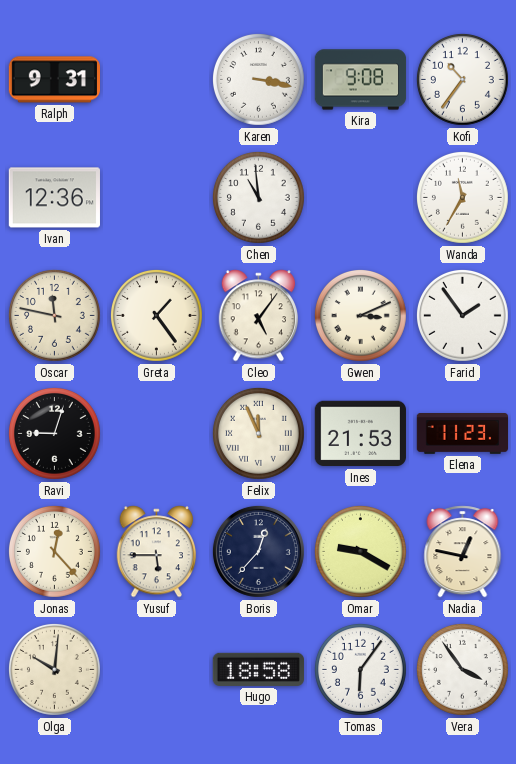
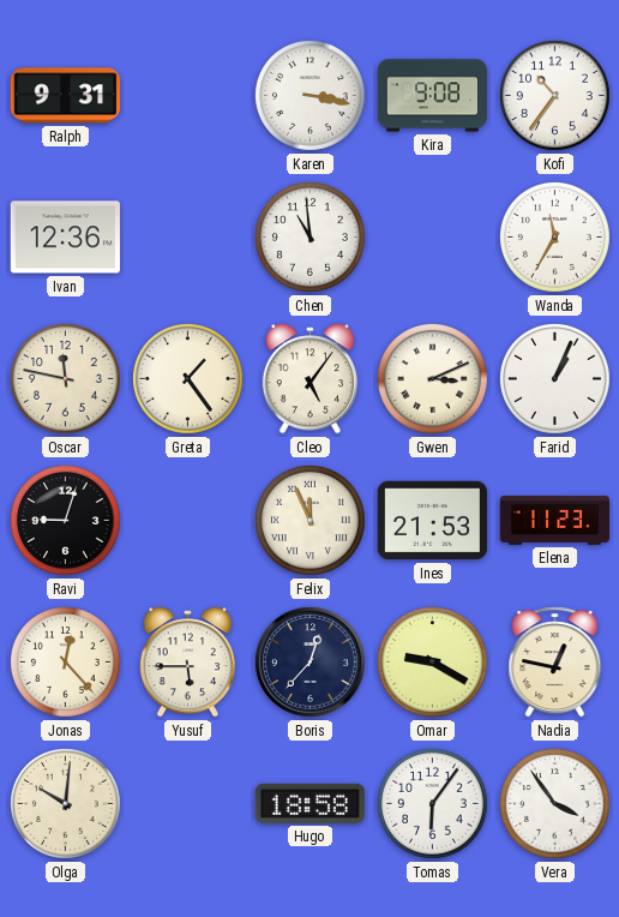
Farid: 1:54 -> 1:04
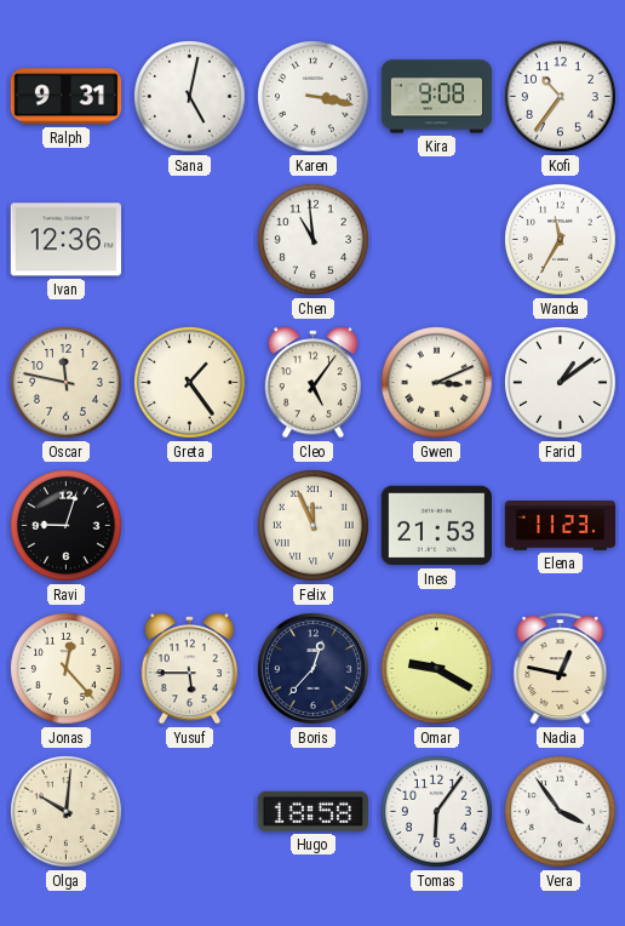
Sana: none -> 5:02
Farid: 1:04 -> 1:09
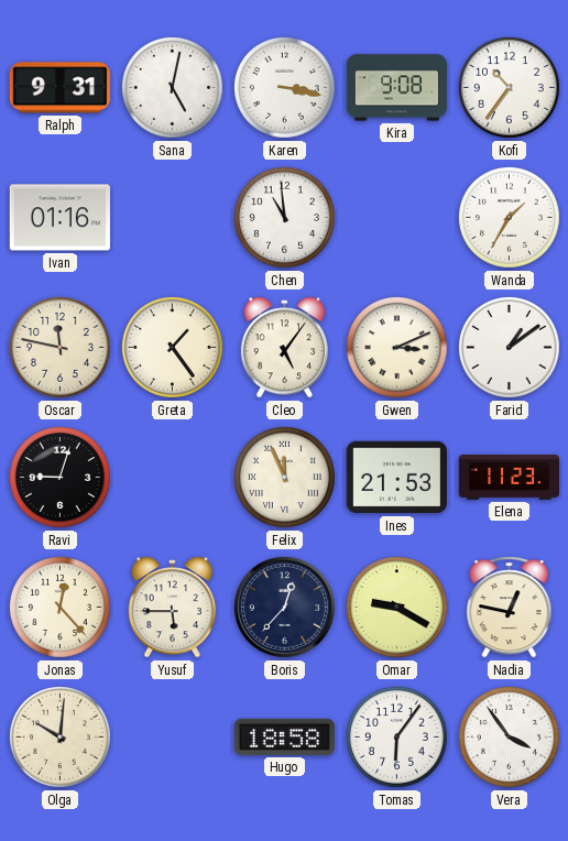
Ivan: 12:36 -> 01:16
Wanda: 11:35 -> 1:35
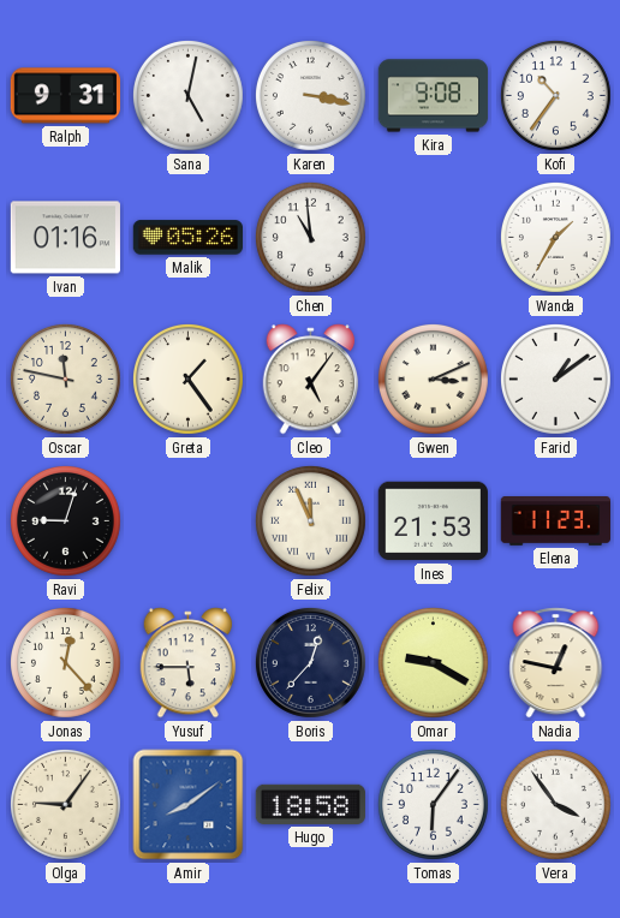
Malik: none -> 05:26
Olga: 10:01 -> 9:06
Amir: none -> 8:09
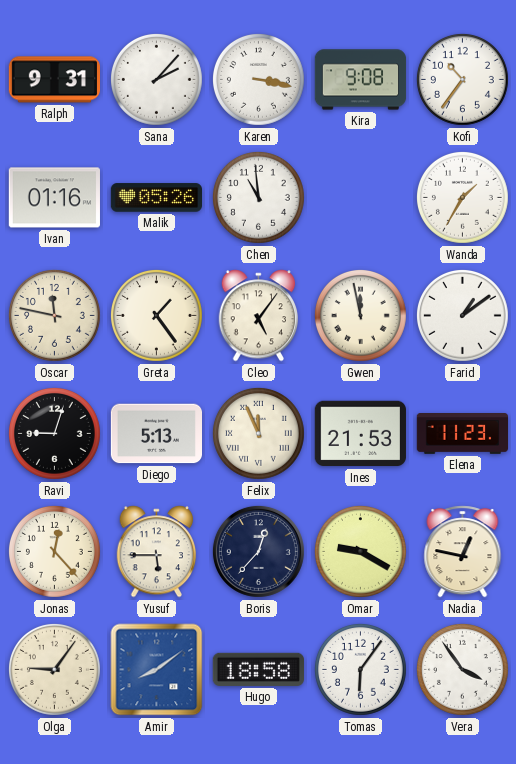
Sana: 5:02 -> 2:07
Gwen: 3:11 -> 11:58
Diego: none -> 5:13
